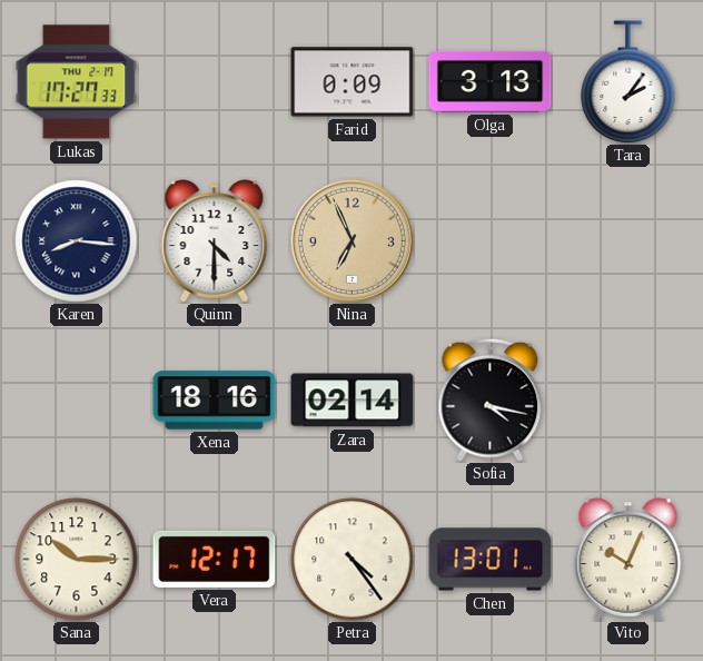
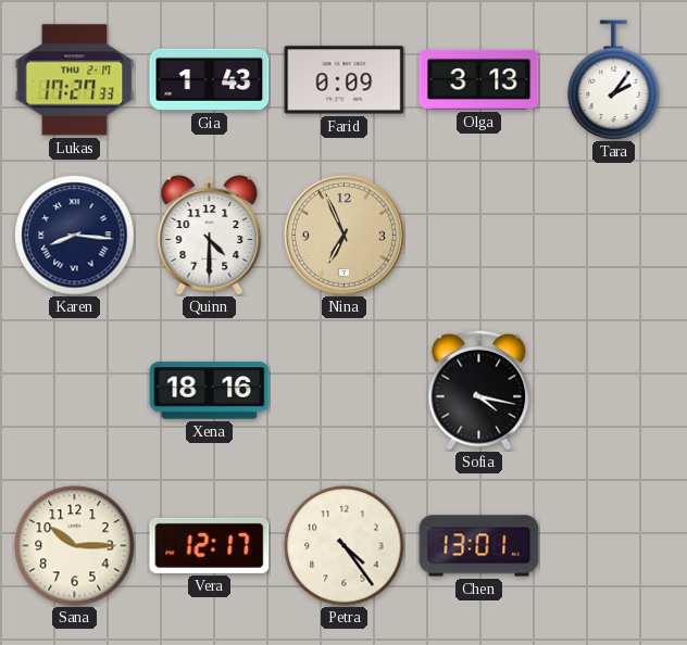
Gia: none -> 1:43
Zara: 02:14 -> none
Vito: 10:04 -> none
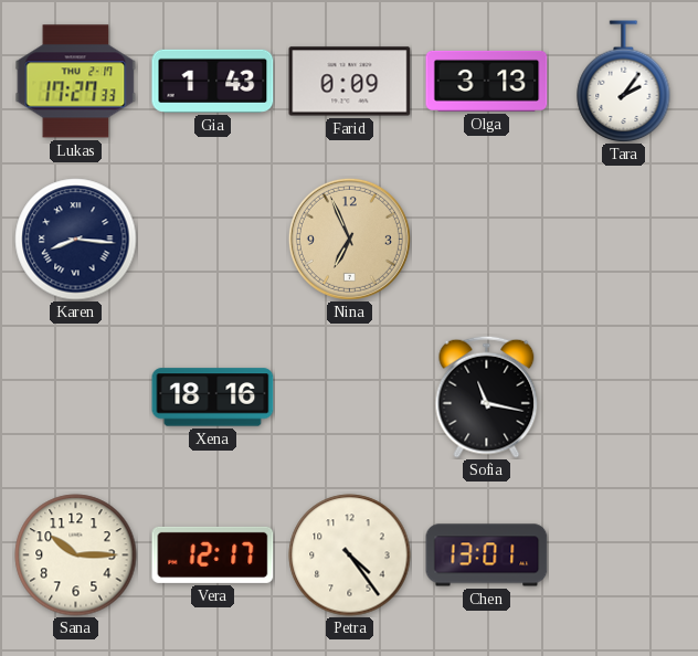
Quinn: 4:30 -> none
Sofia: 4:17 -> 11:17
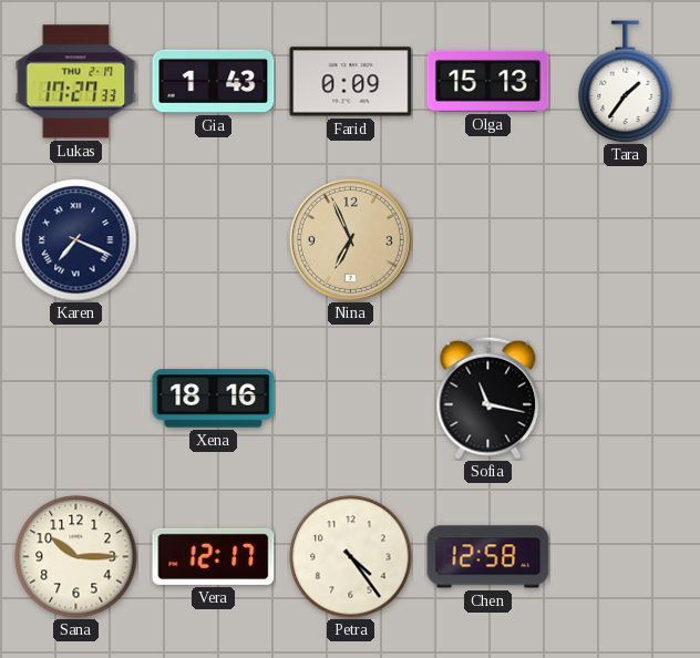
Olga: 3:13 -> 15:13
Tara: 2:06 -> 1:36
Karen: 8:16 -> 7:19
Chen: 13:01 -> 12:58
